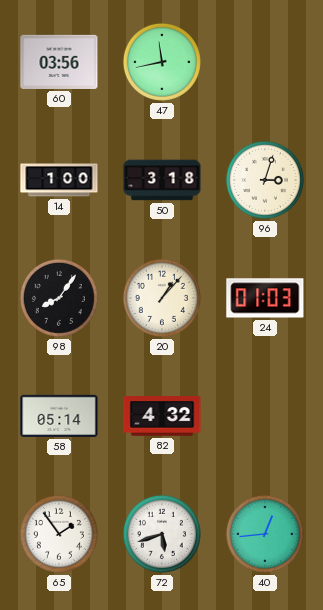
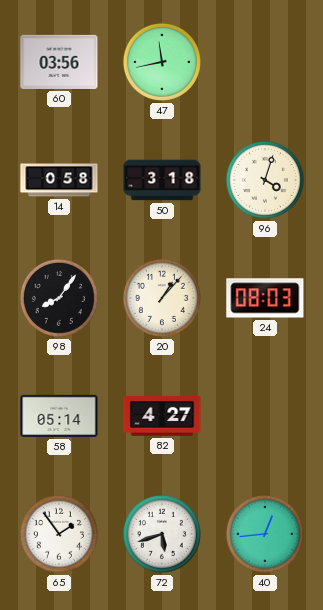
14: 1:00 -> 0:58
96: 3:03 -> 4:03
24: 01:03 -> 08:03
82: 4:32 -> 4:27
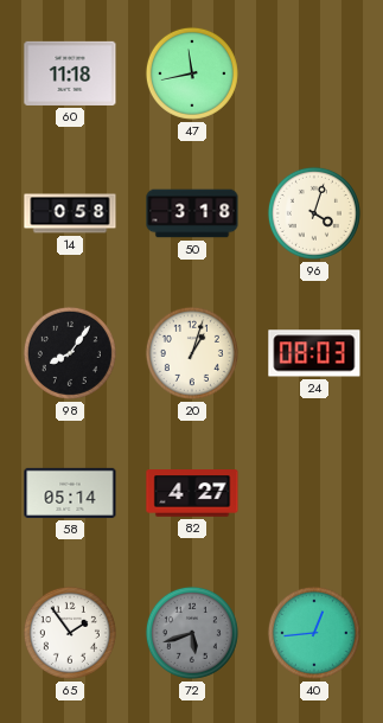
60: 03:56 -> 11:18
20: 1:07 -> 1:03
72 dial: white -> grey
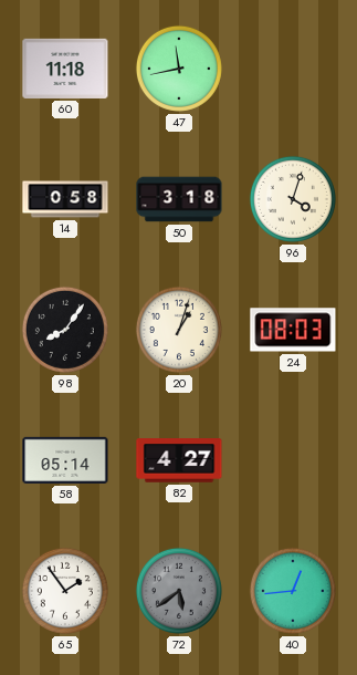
72: 5:42 -> 5:39
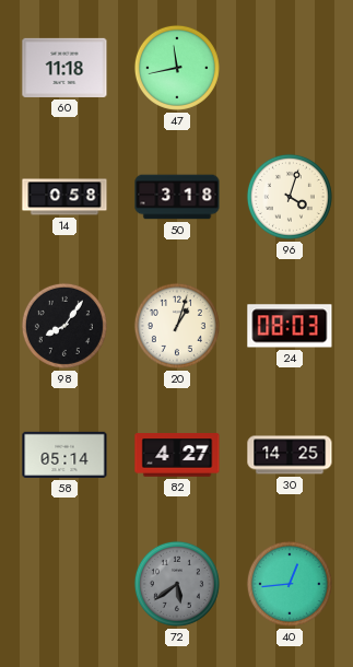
30: none -> 14:25
65: 1:54 -> none
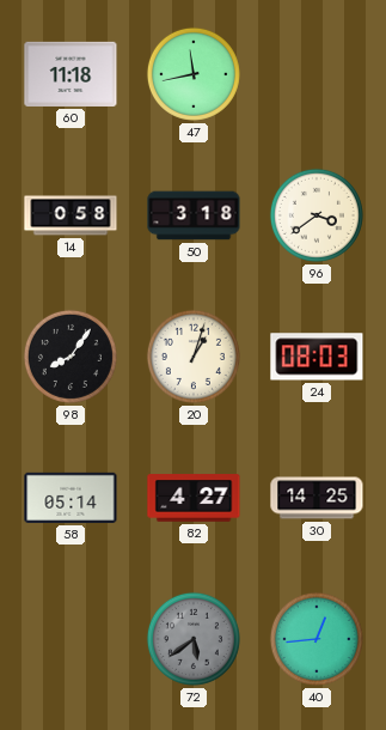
96: 4:03 -> 3:39
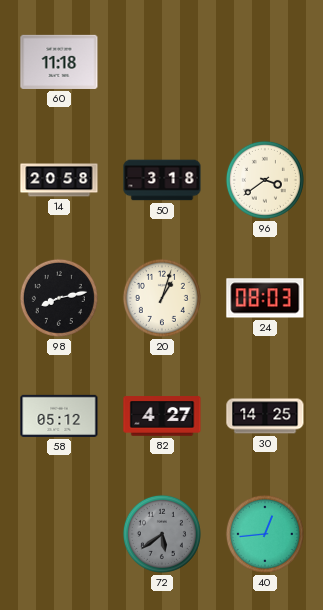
47: 11:43 -> none
14: 0:58 -> 20:58
98: 8:06 -> 8:13
58: 05:14 -> 05:12
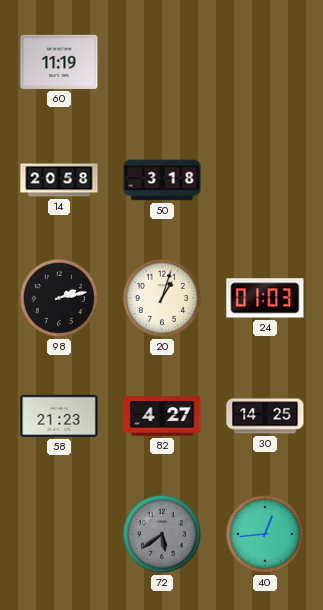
60: 11:18 -> 11:19
96: 3:39 -> none
98: 8:13 -> 2:13
24: 08:03 -> 01:03
58: 05:12 -> 21:23
